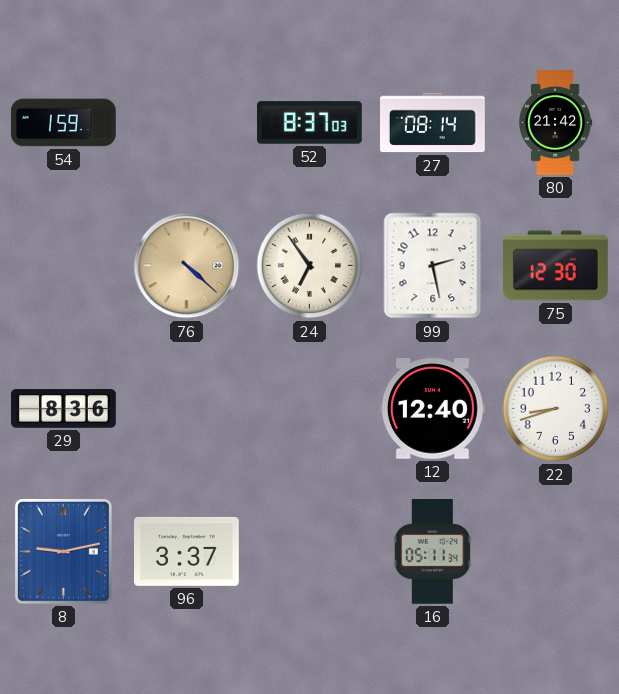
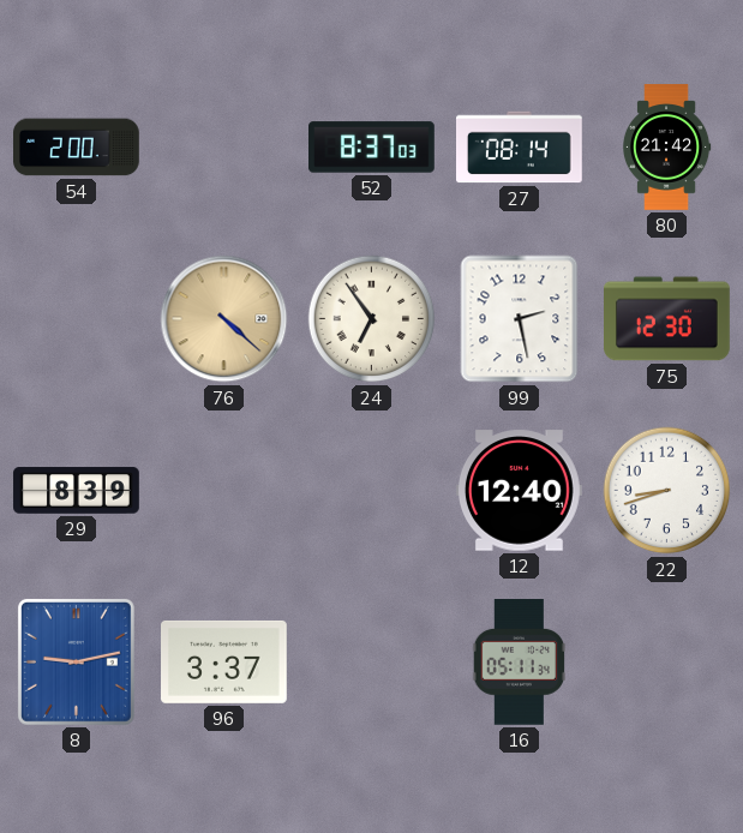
54: 1:59 -> 2:00
29: 8:36 -> 8:39
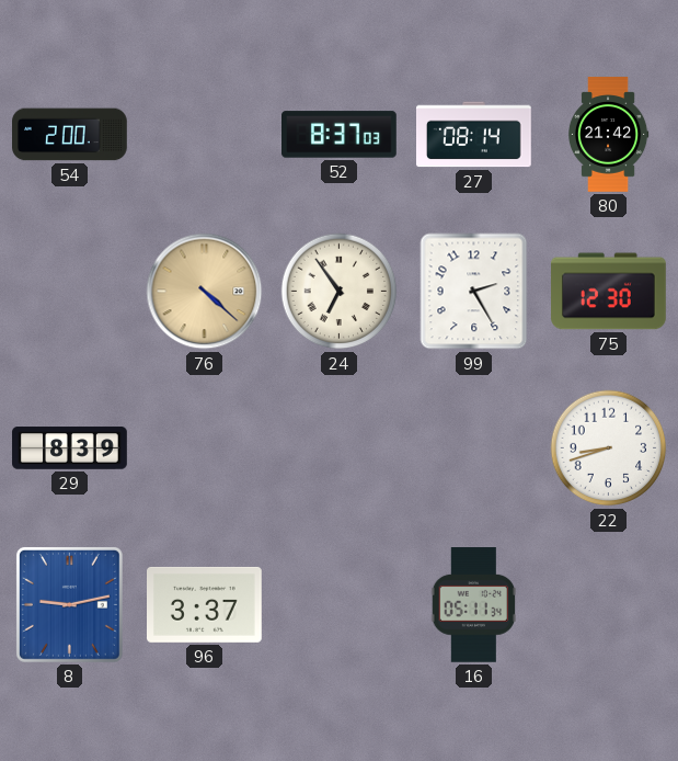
99: 2:28 -> 2:25
12: 12:40 -> none
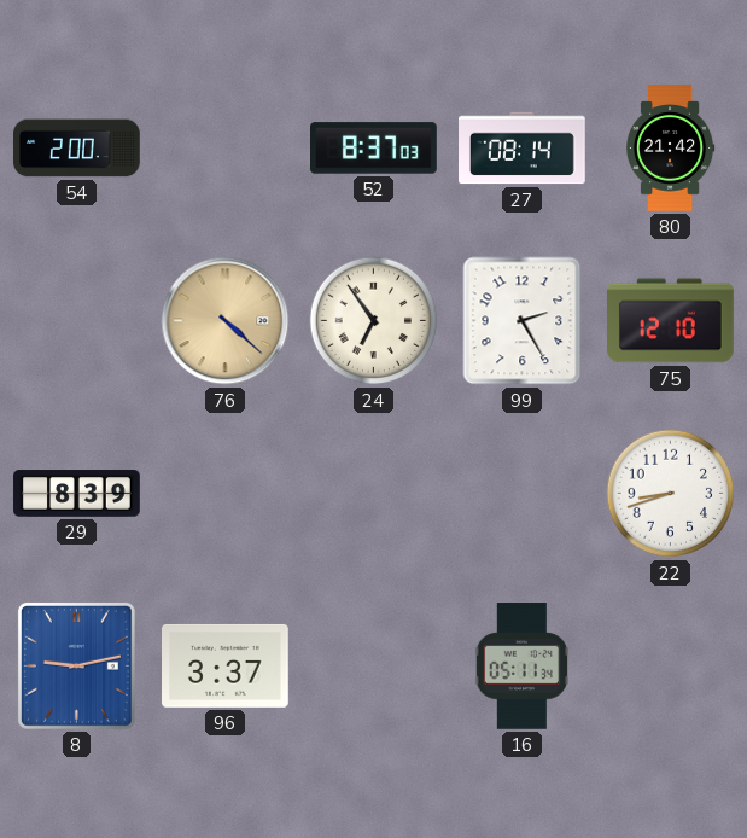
75: 12:30 -> 12:10
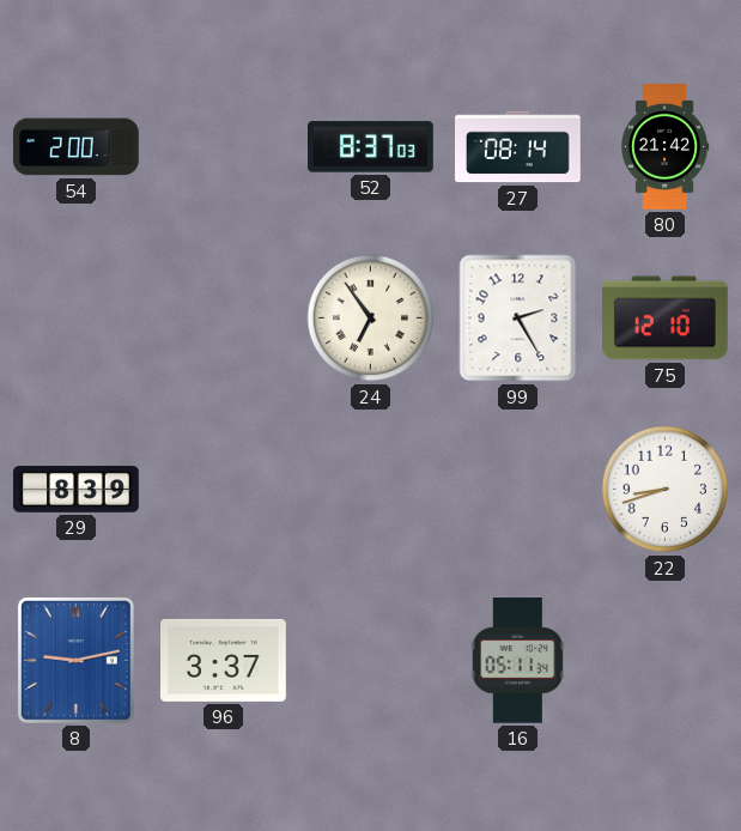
76: 4:22 -> none
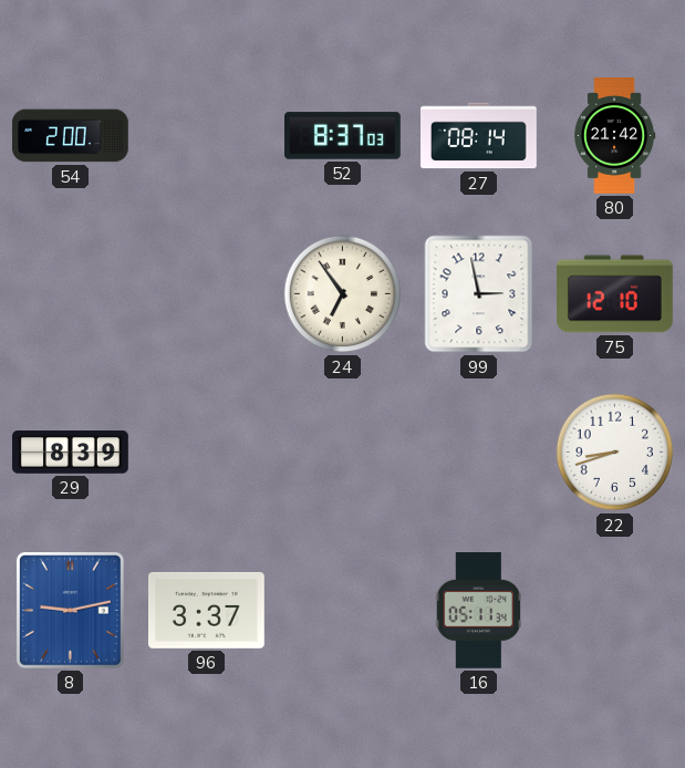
99: 2:25 -> 2:58
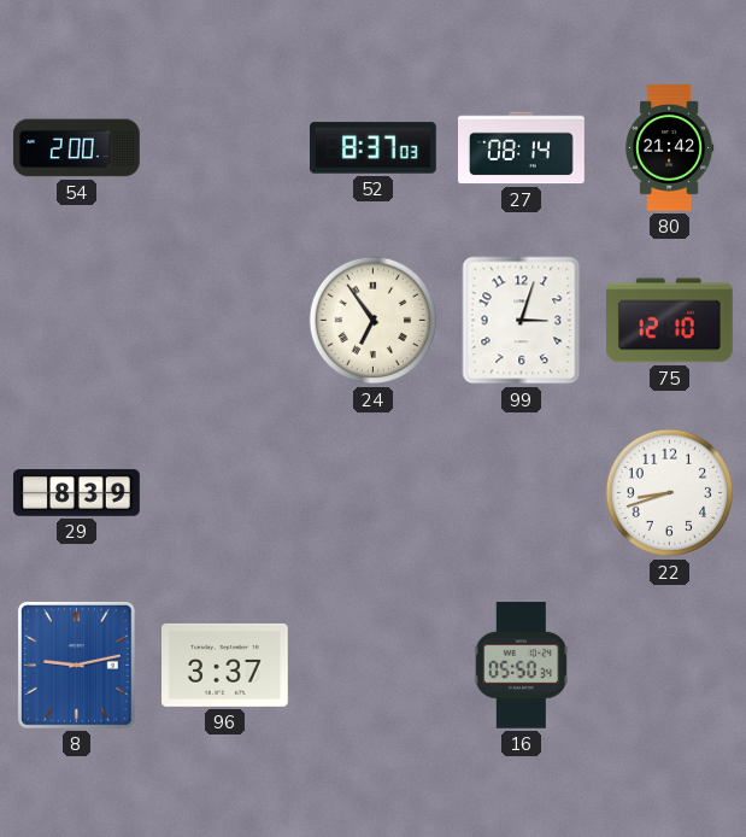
99: 2:58 -> 3:03
16: 05:11 -> 05:50
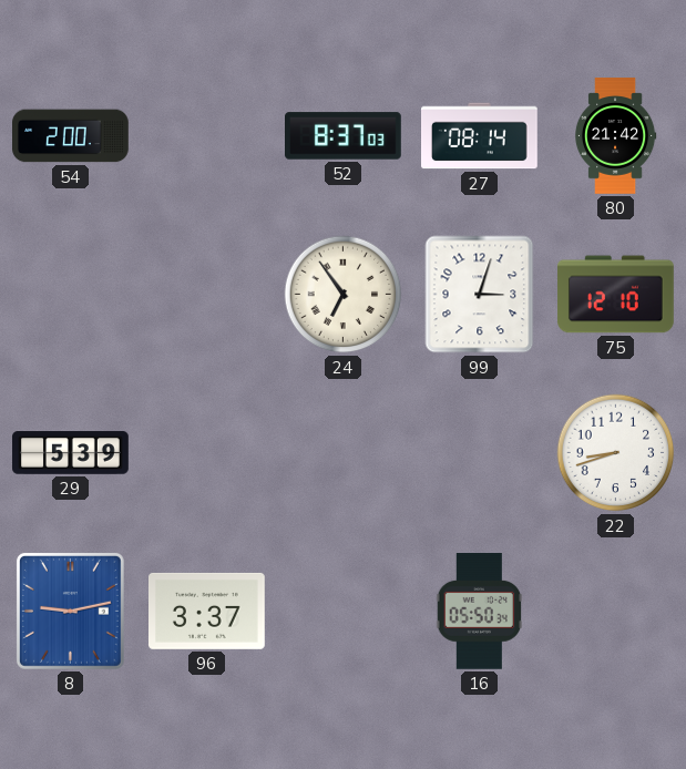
29: 8:39 -> 5:39
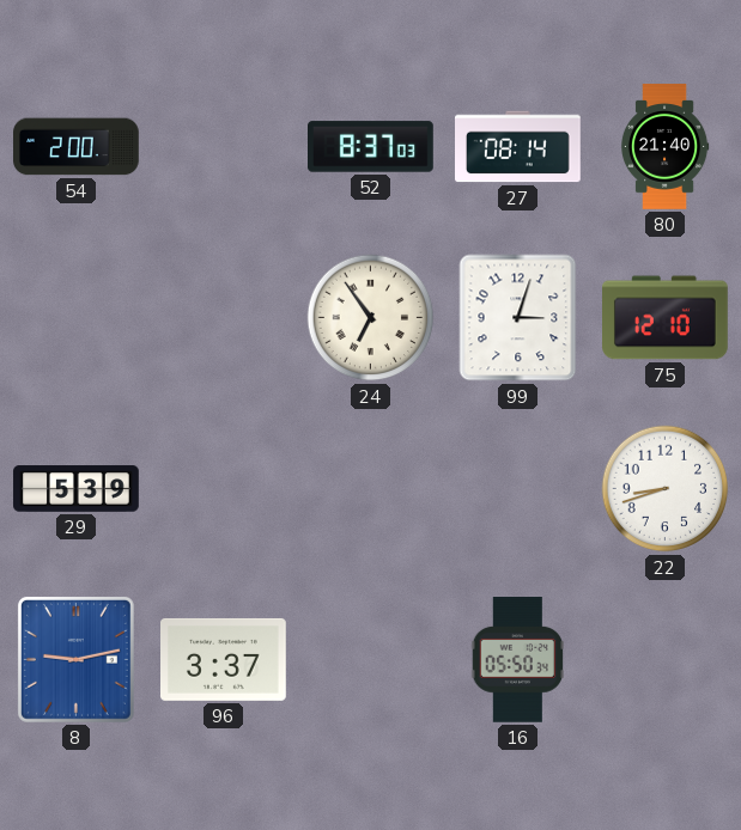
80: 21:42 -> 21:40
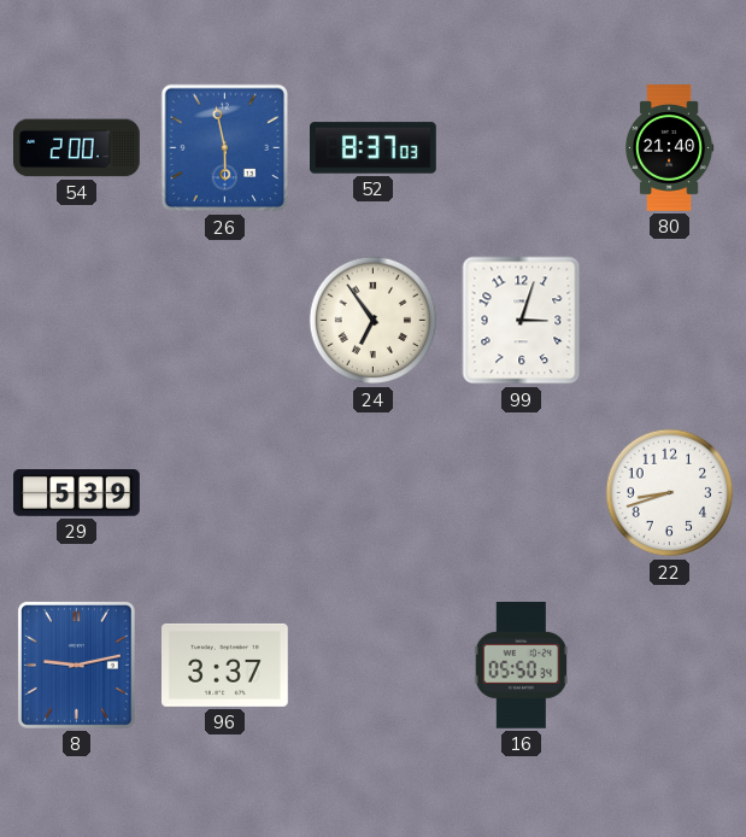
26: none -> 5:58
27: 08:14 -> none
75: 12:10 -> none
